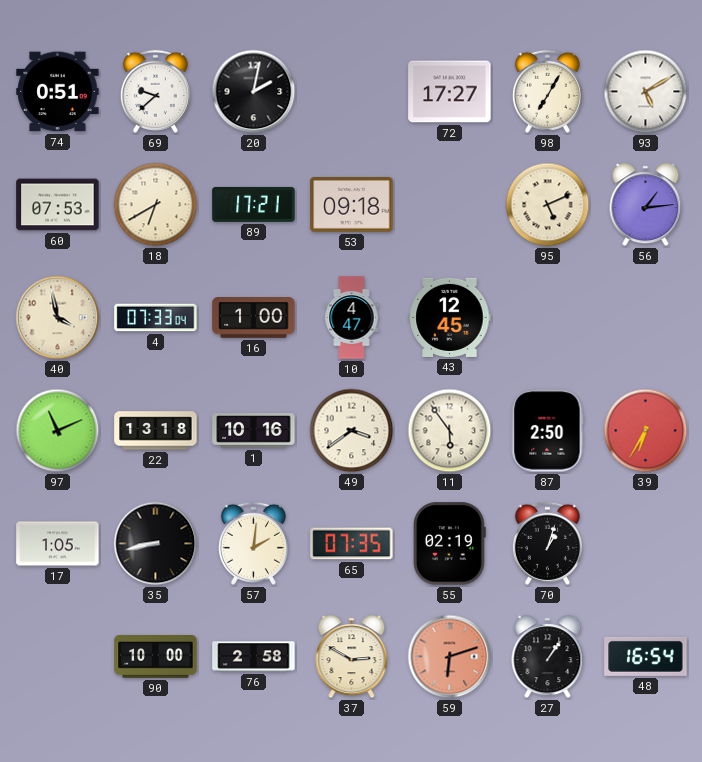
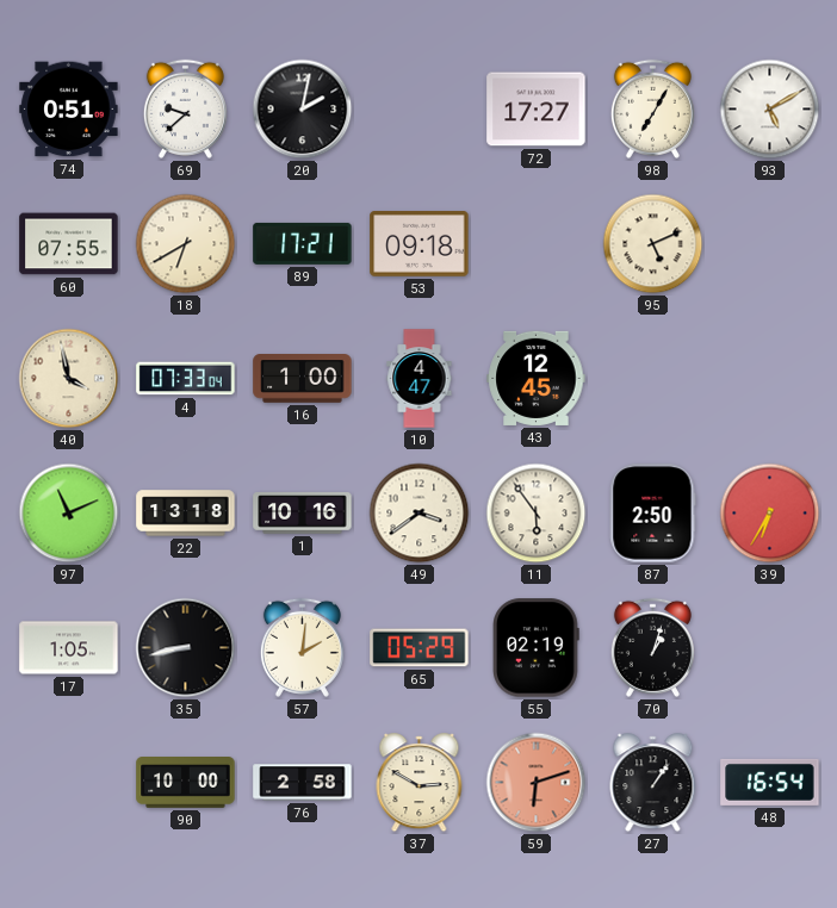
60: 07:53 -> 07:55
56: 1:14 -> none
65: 07:35 -> 05:29
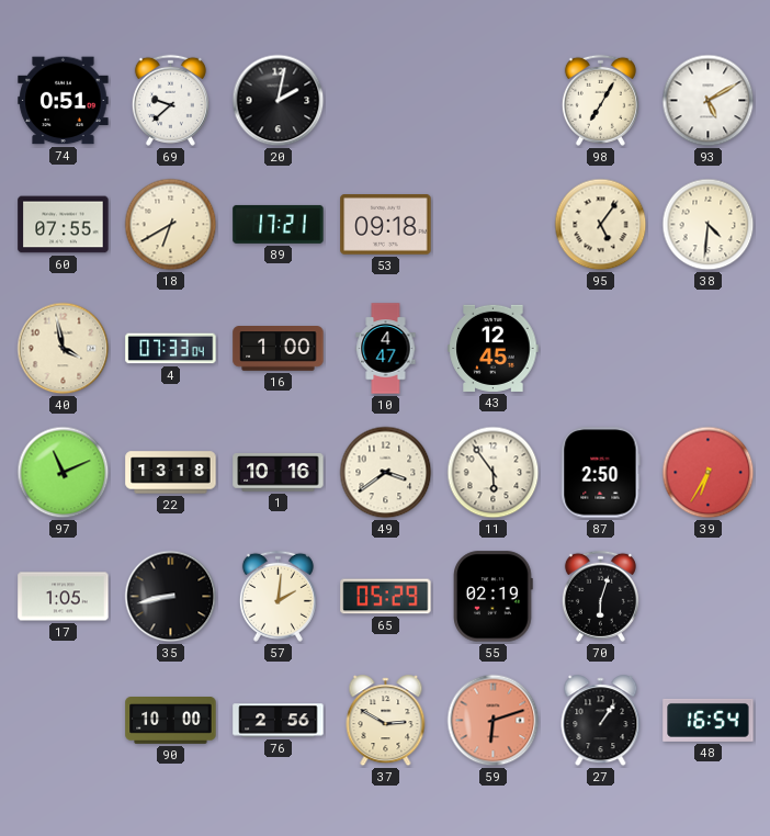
72: 17:27 -> none
95: 5:11 -> 5:06
38: none -> 4:31
70: 1:03 -> 6:03
76: 2:58 -> 2:56
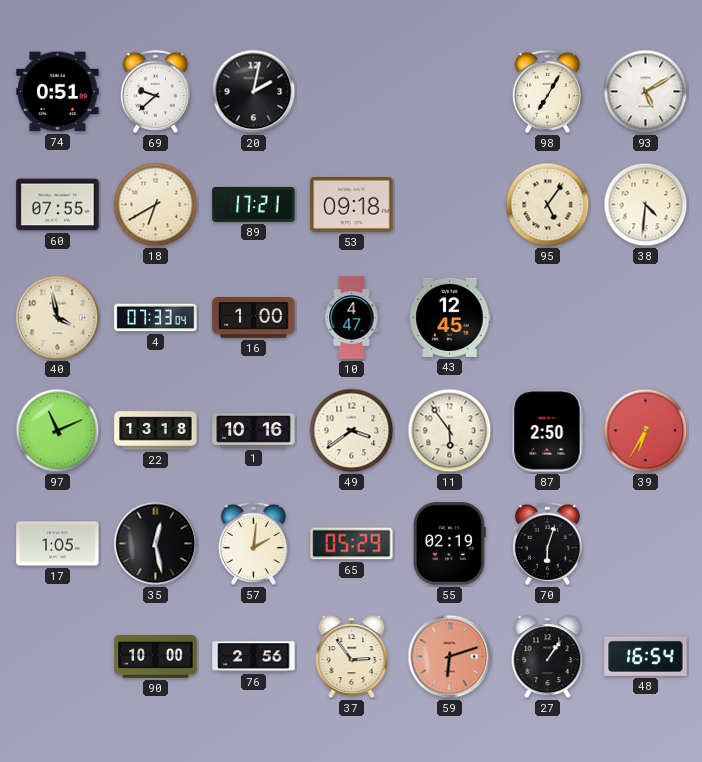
35: 8:43 -> 12:28
37: 2:50 -> 2:54
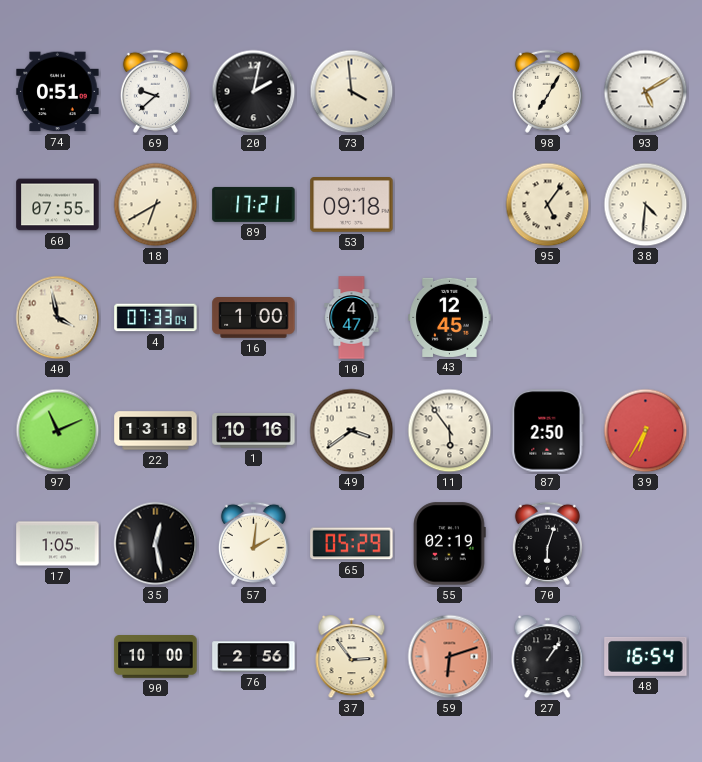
73: none -> 3:59
